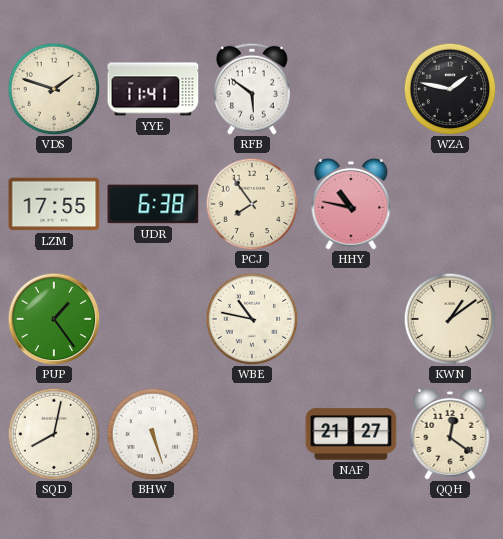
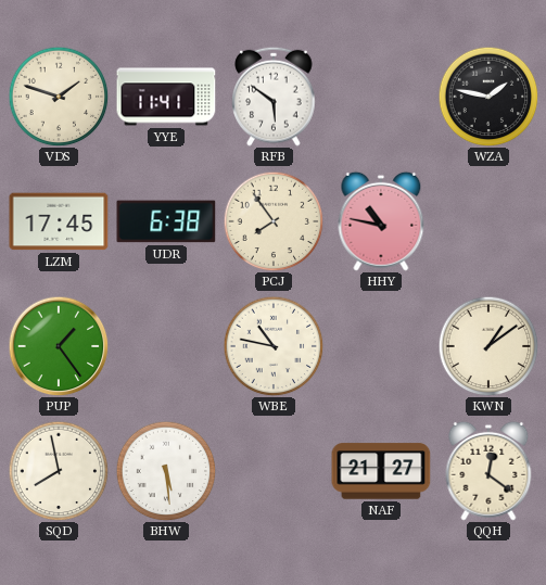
LZM: 17:55 -> 17:45
SQD: 8:02 -> 7:58
BHW: 5:27 -> 5:29
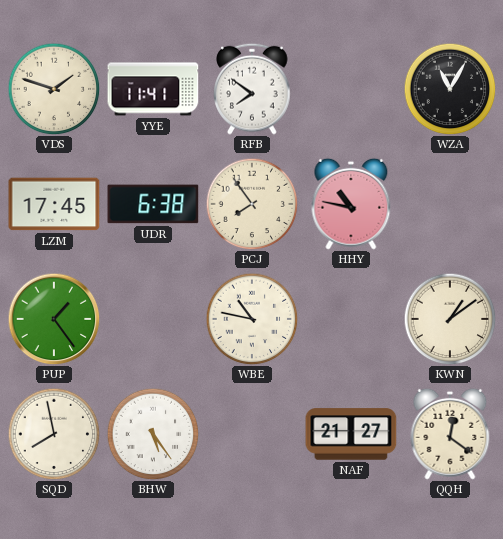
RFB: 5:51 -> 7:51
WZA: 1:47 -> 11:05
BHW: 5:29 -> 5:24
